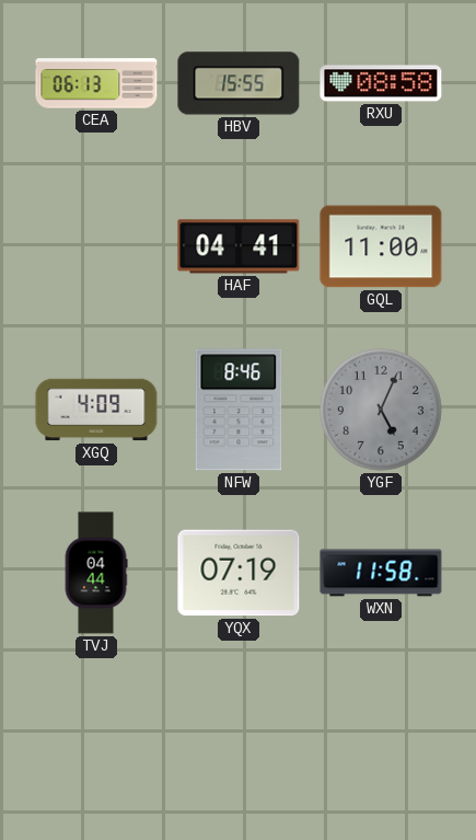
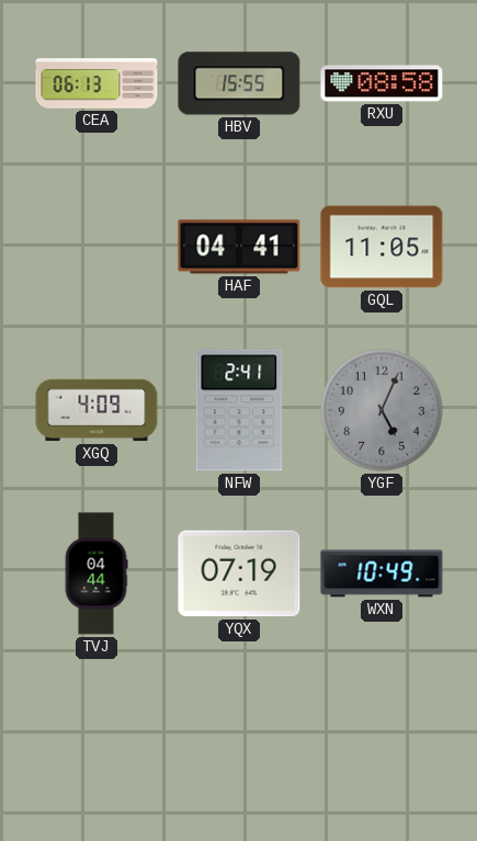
GQL: 11:00 -> 11:05
NFW: 8:46 -> 2:41
WXN: 11:58 -> 10:49
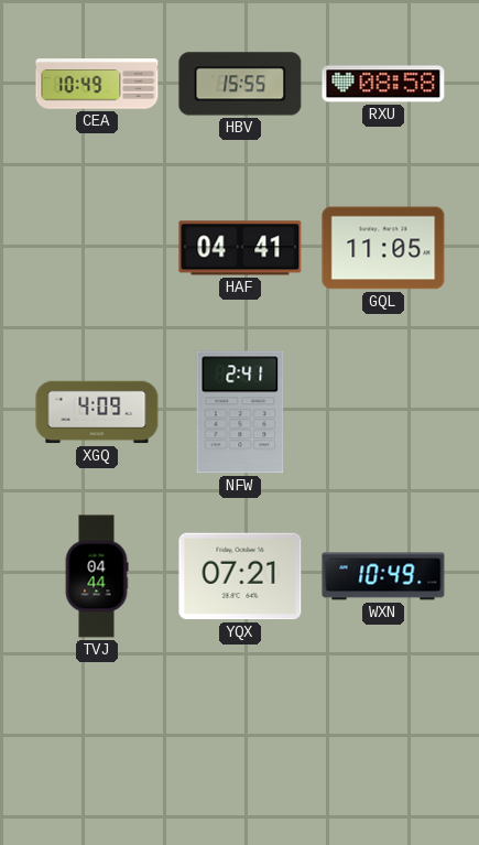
CEA: 06:13 -> 10:49
YGF: 5:04 -> none
YQX: 07:19 -> 07:21
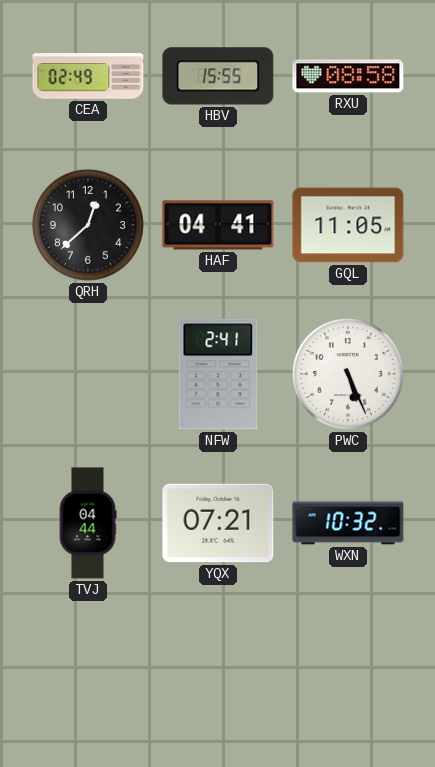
CEA: 10:49 -> 02:49
QRH: none -> 12:38
XGQ: 4:09 -> none
PWC: none -> 5:26
WXN: 10:49 -> 10:32
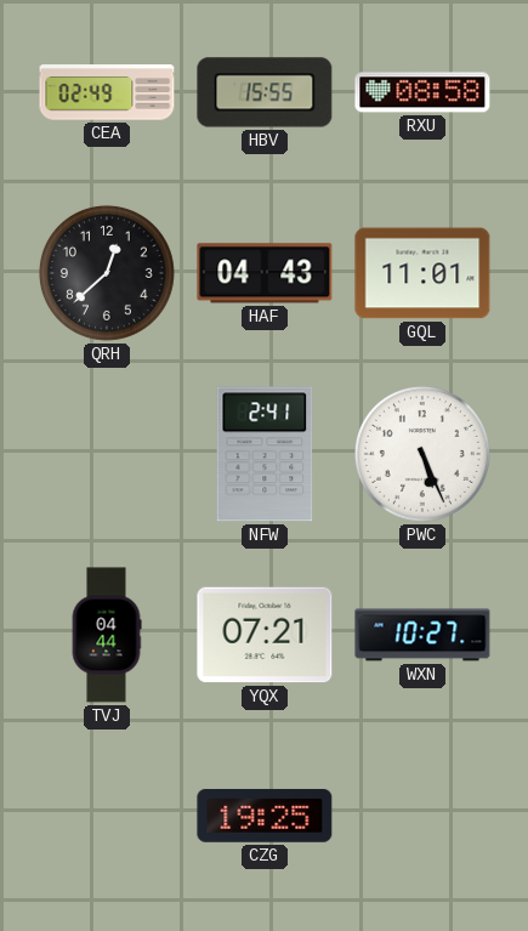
HAF: 04:41 -> 04:43
GQL: 11:05 -> 11:01
WXN: 10:32 -> 10:27
CZG: none -> 19:25
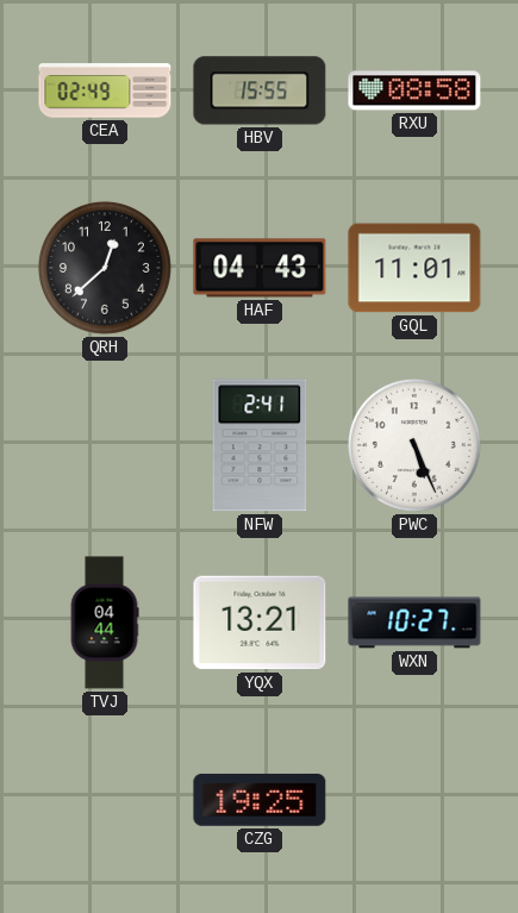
YQX: 07:21 -> 13:21
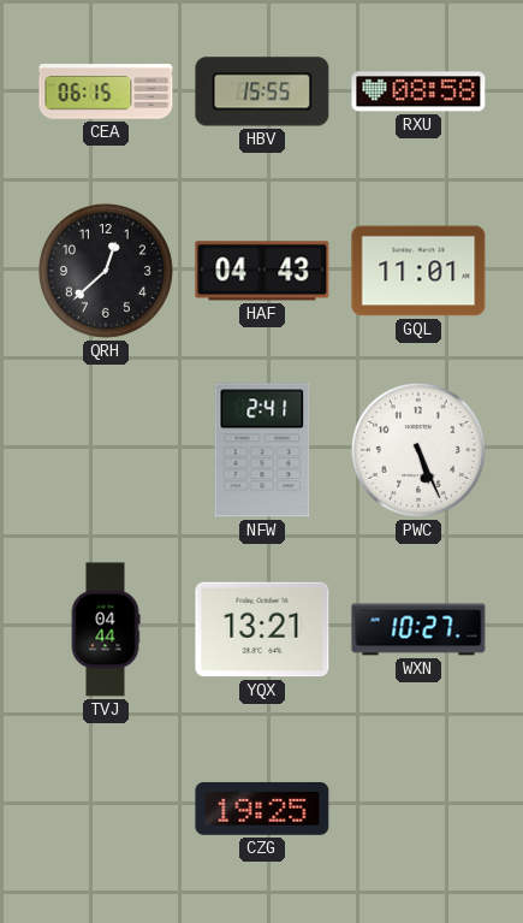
CEA: 02:49 -> 06:15
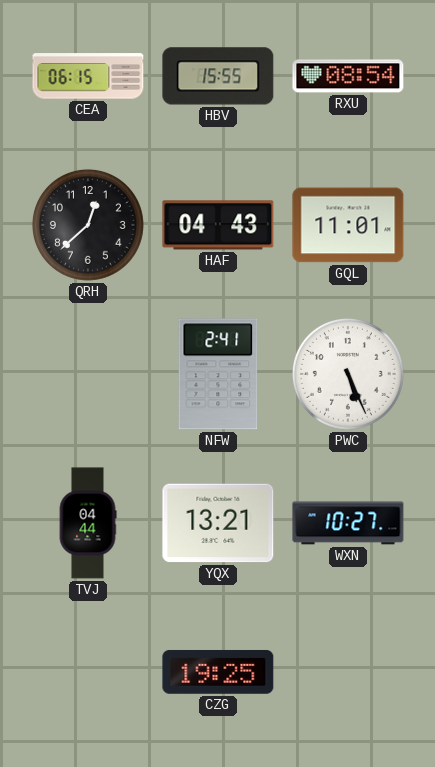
RXU: 08:58 -> 08:54
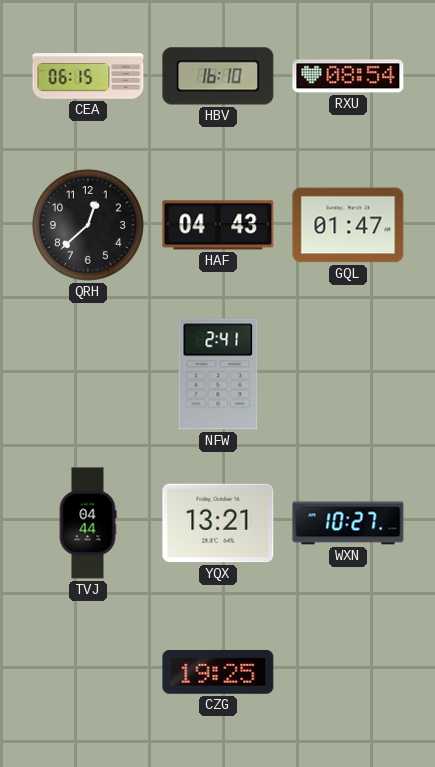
HBV: 15:55 -> 16:10
GQL: 11:01 -> 01:47
PWC: 5:26 -> none
